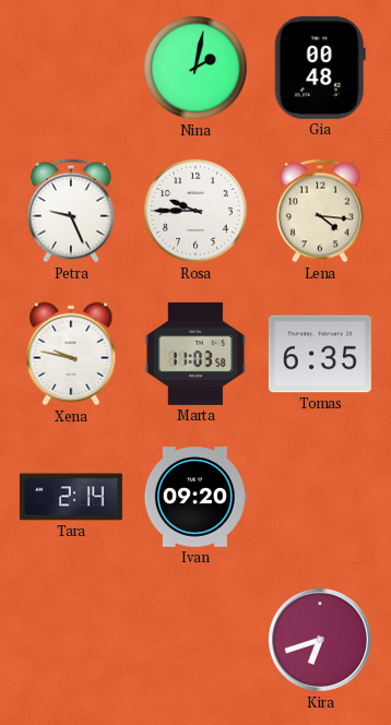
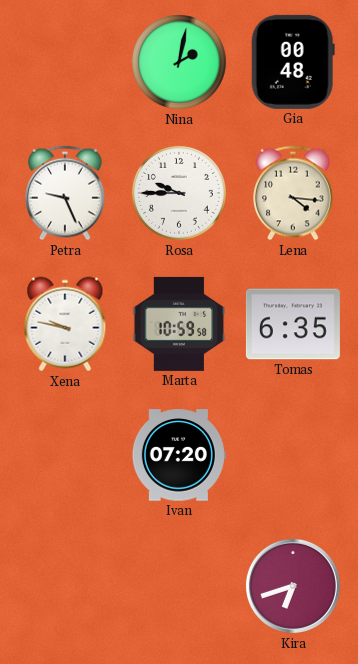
Marta: 11:03 -> 10:59
Tara: 2:14 -> none
Ivan: 09:20 -> 07:20
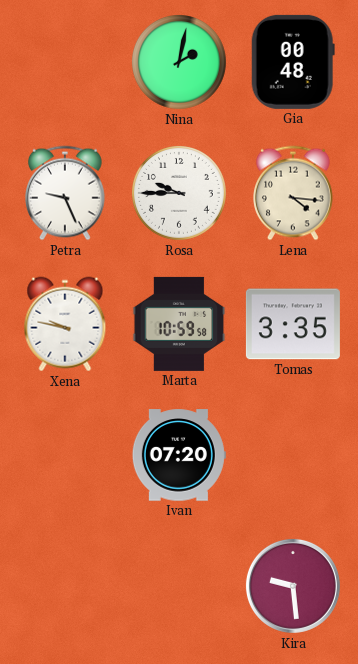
Tomas: 6:35 -> 3:35
Kira: 6:42 -> 9:29
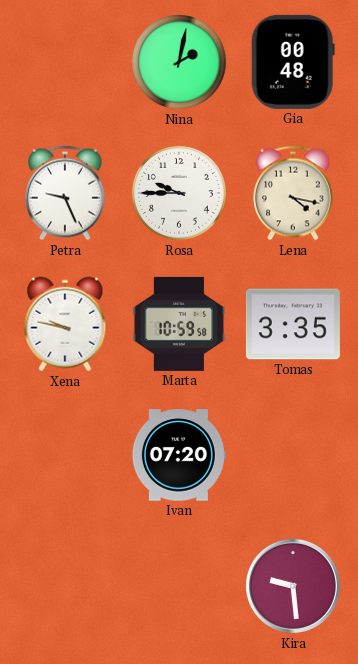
Lena: 4:16 -> 4:17
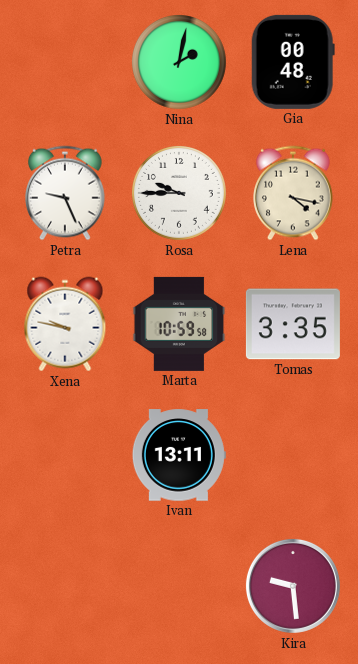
Ivan: 07:20 -> 13:11
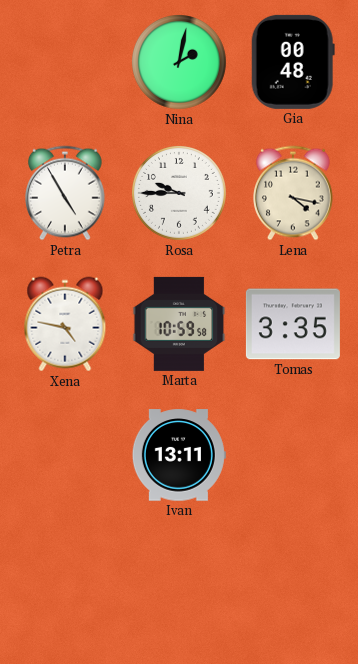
Petra: 9:26 -> 4:55
Xena: 9:47 -> 4:47
Kira: 9:29 -> none
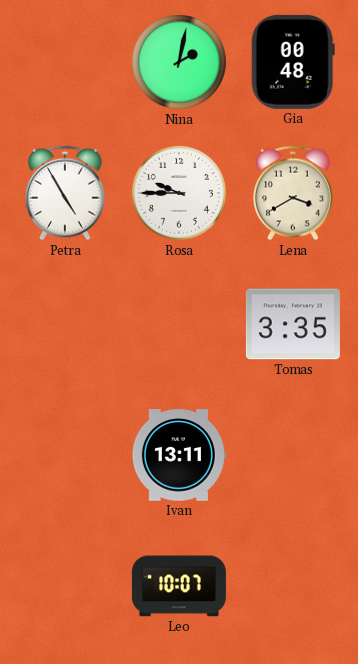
Lena: 4:17 -> 3:40
Xena: 4:47 -> none
Marta: 10:59 -> none
Leo: none -> 10:07
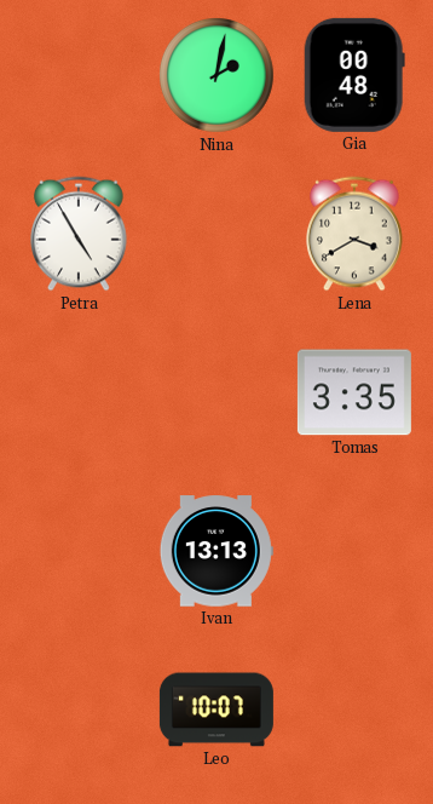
Rosa: 9:45 -> none
Ivan: 13:11 -> 13:13
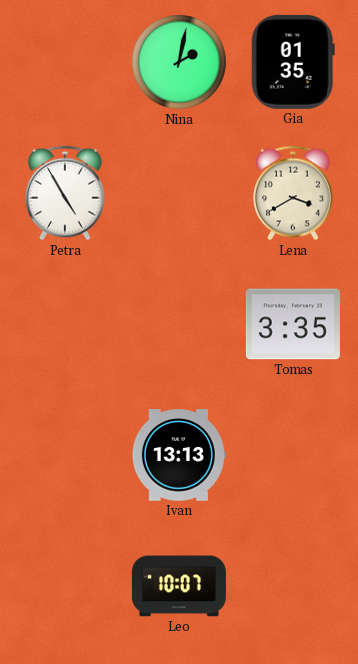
Gia: 00:48 -> 01:35
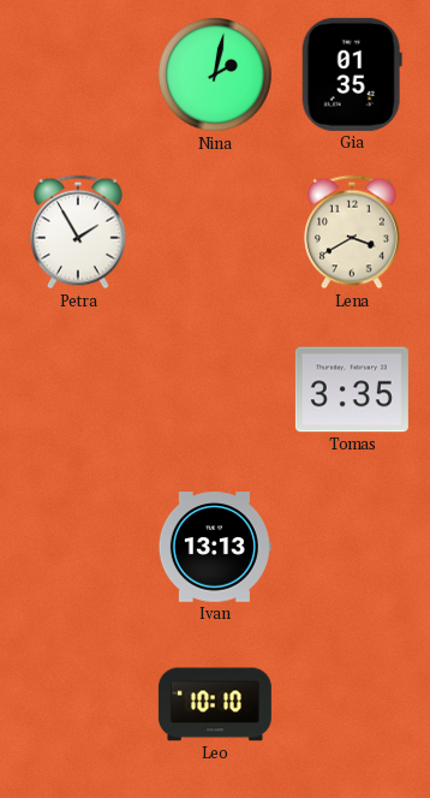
Petra: 4:55 -> 1:55
Leo: 10:07 -> 10:10
